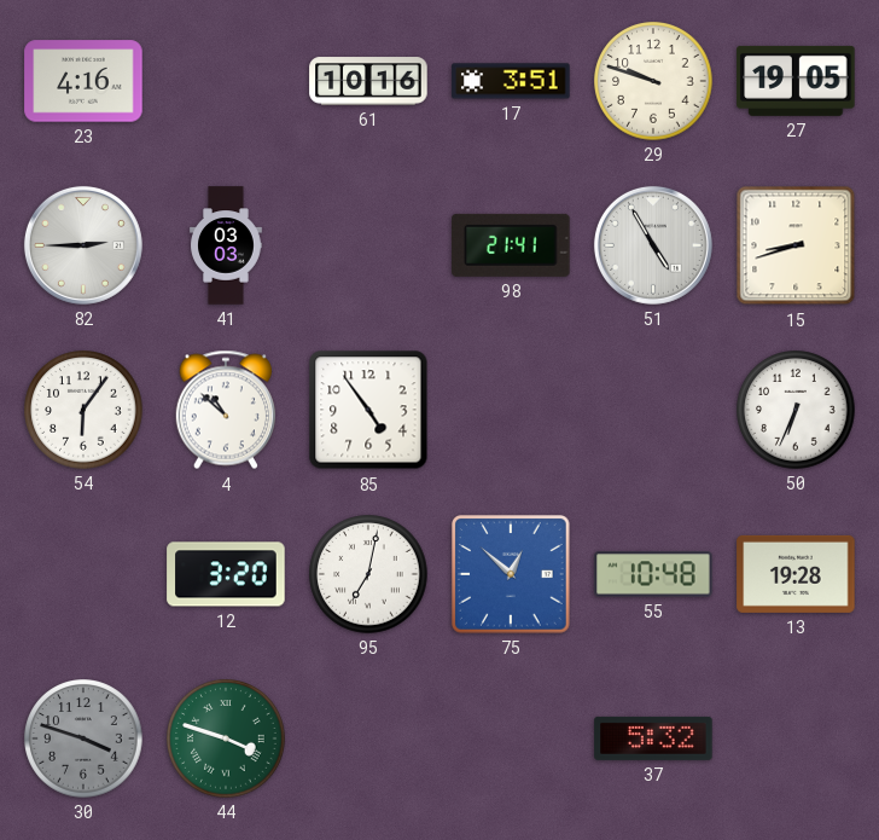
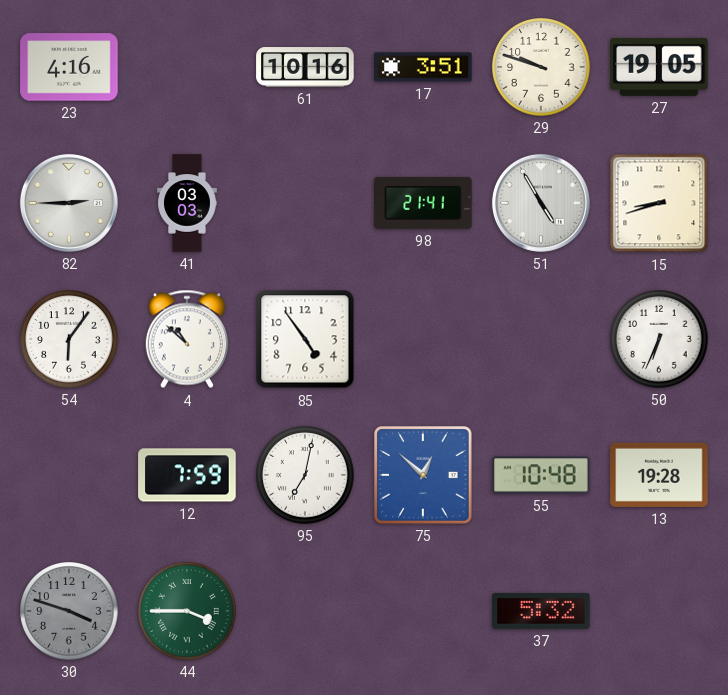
12: 3:20 -> 7:59
44: 3:48 -> 3:45
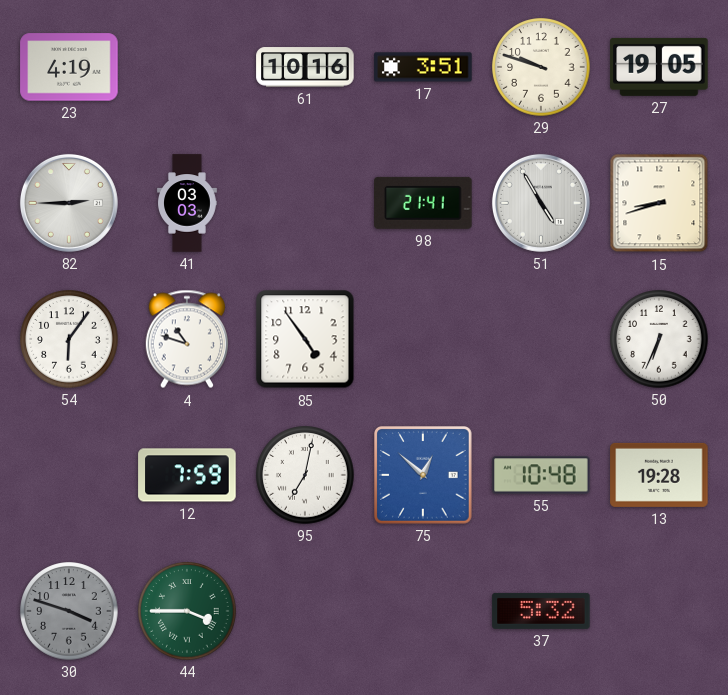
23: 4:16 -> 4:19
4: 10:52 -> 10:48
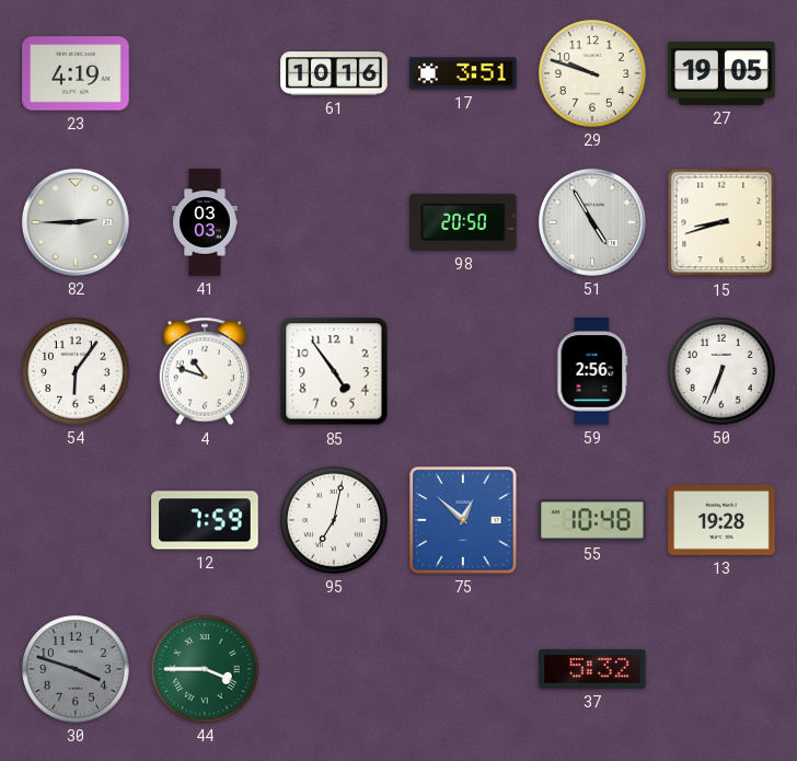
98: 21:41 -> 20:50
59: none -> 2:56
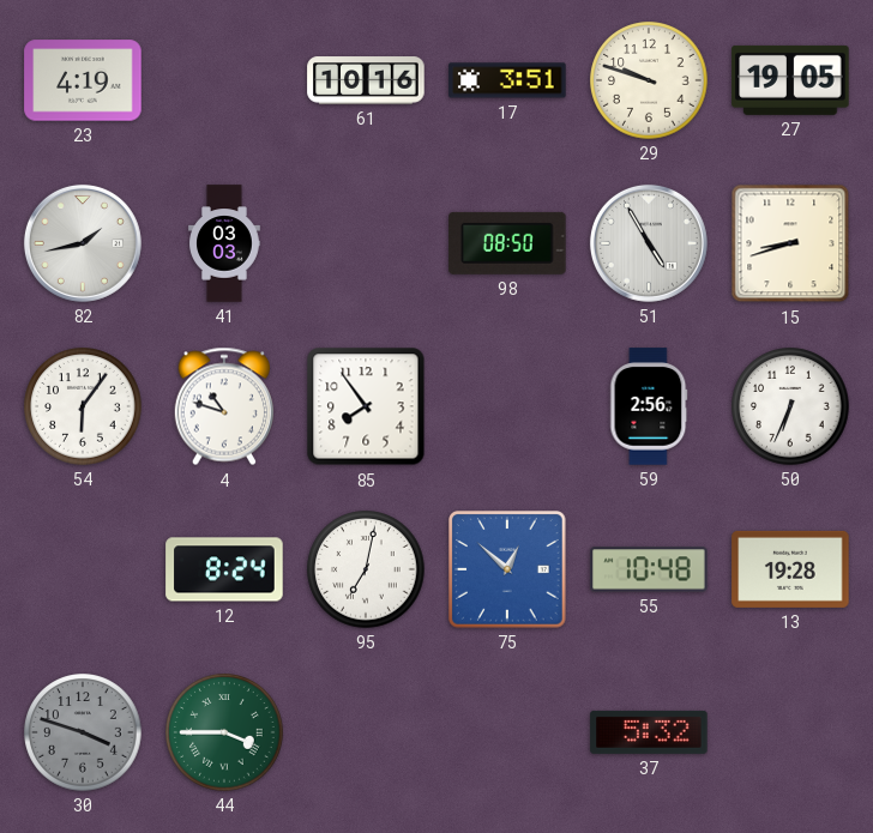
82: 2:45 -> 1:43
98: 20:50 -> 08:50
85: 4:54 -> 7:54
12: 7:59 -> 8:24
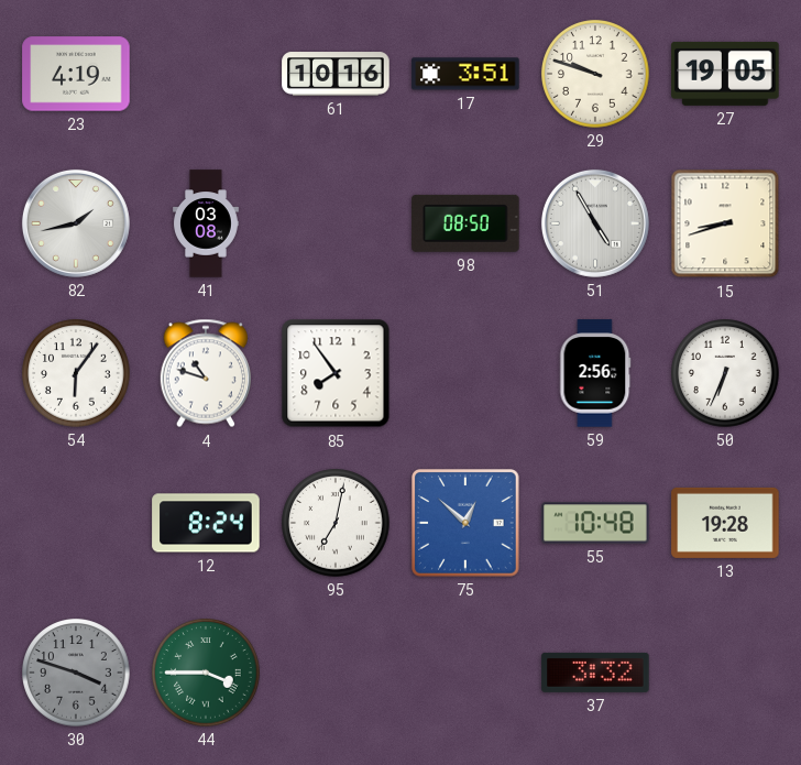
41: 03:03 -> 03:08
37: 5:32 -> 3:32
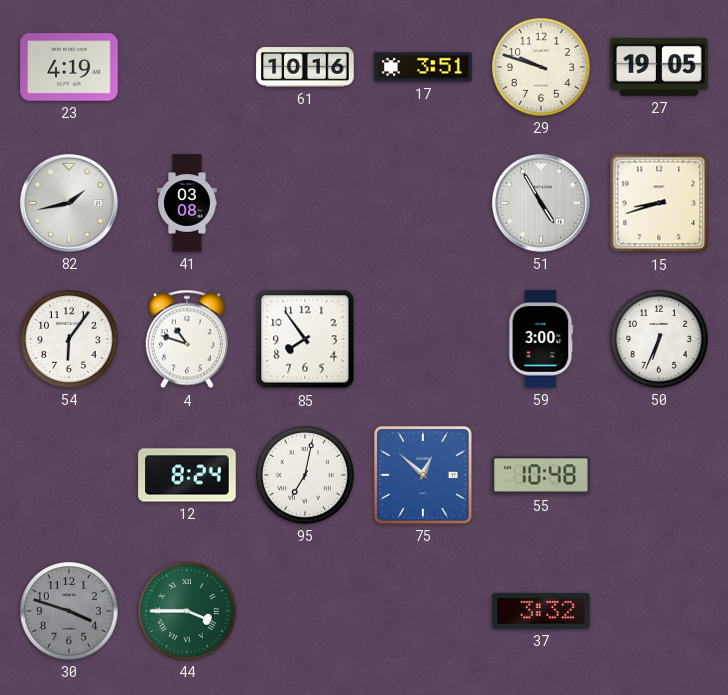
98: 08:50 -> none
59: 2:56 -> 3:00
13: 19:28 -> none
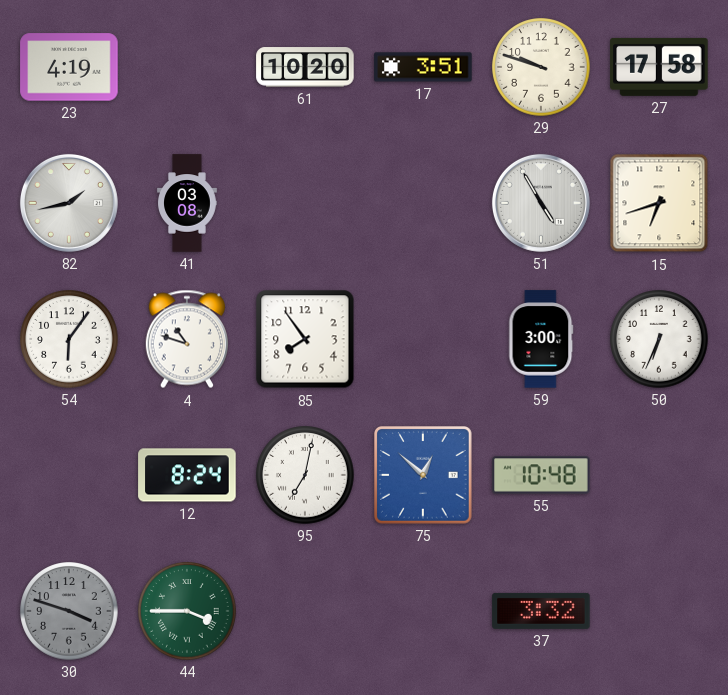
61: 10:16 -> 10:20
27: 19:05 -> 17:58
15: 8:42 -> 6:42
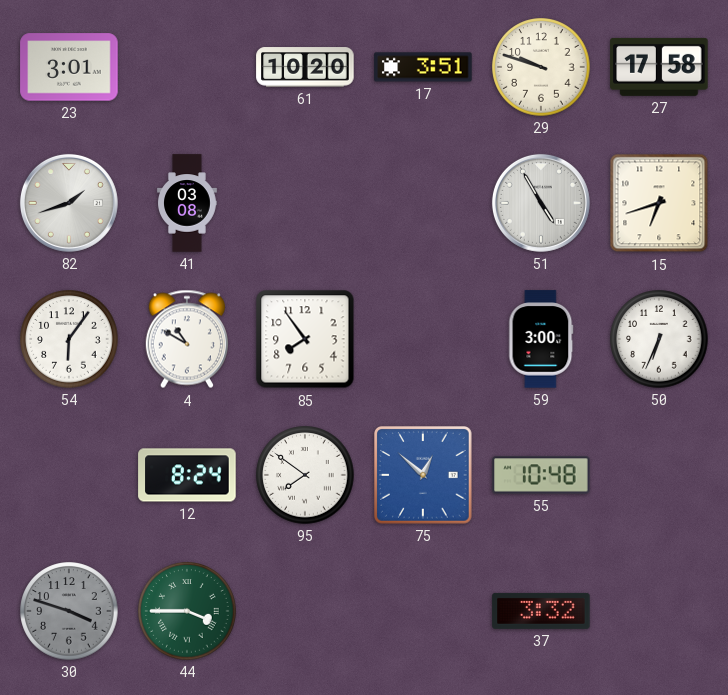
23: 4:19 -> 3:01
82: 1:43 -> 1:42
4: 10:48 -> 10:50
95: 7:02 -> 7:51
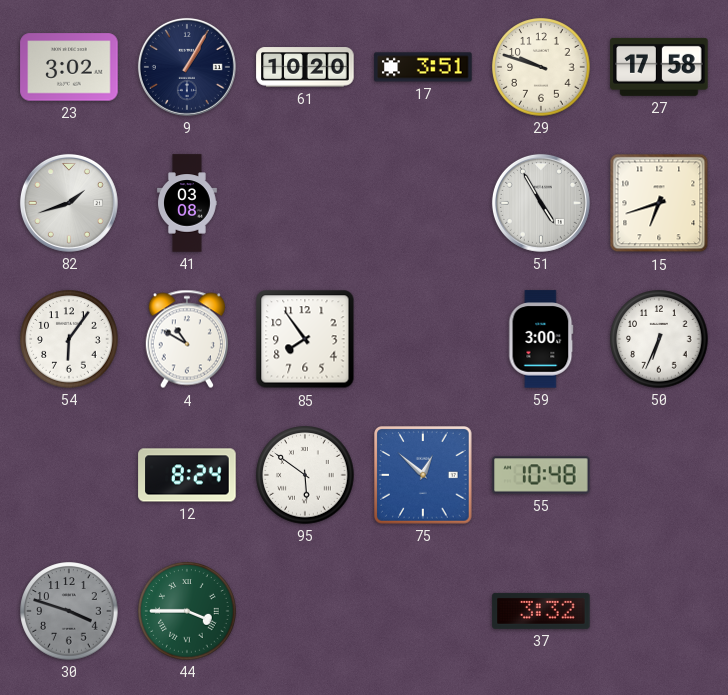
23: 3:01 -> 3:02
9: none -> 1:05
95: 7:51 -> 5:51
